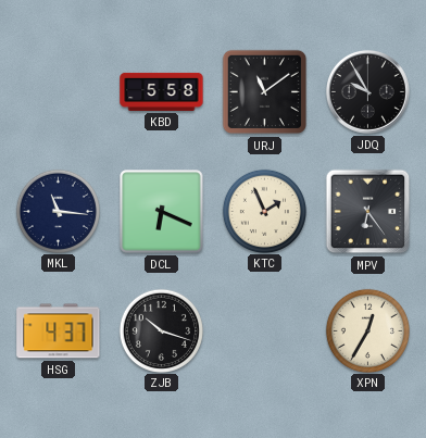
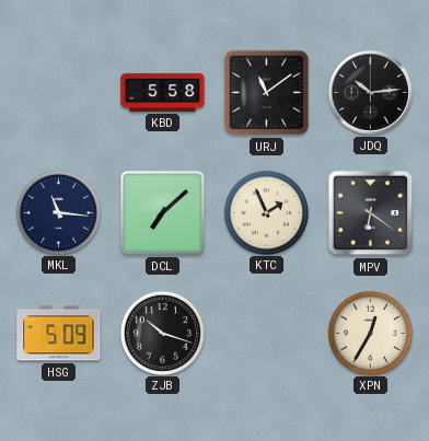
JDQ: 9:55 -> 10:14
DCL: 6:19 -> 7:08
MPV: 6:24 -> 6:21
HSG: 4:37 -> 5:09
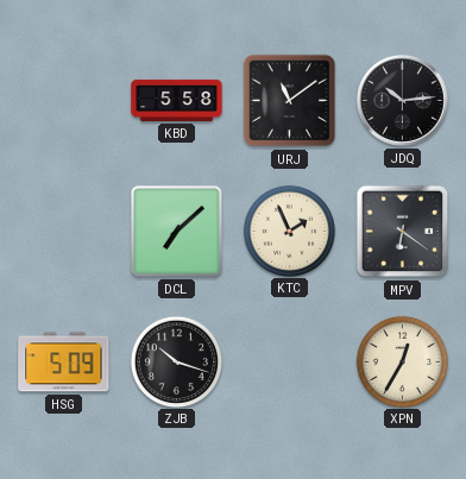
MKL: 11:16 -> none
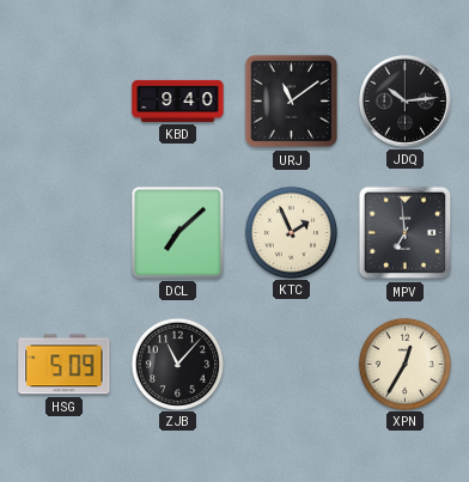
KBD: 5:58 -> 9:40
MPV: 6:21 -> 6:59
ZJB: 10:18 -> 11:07
